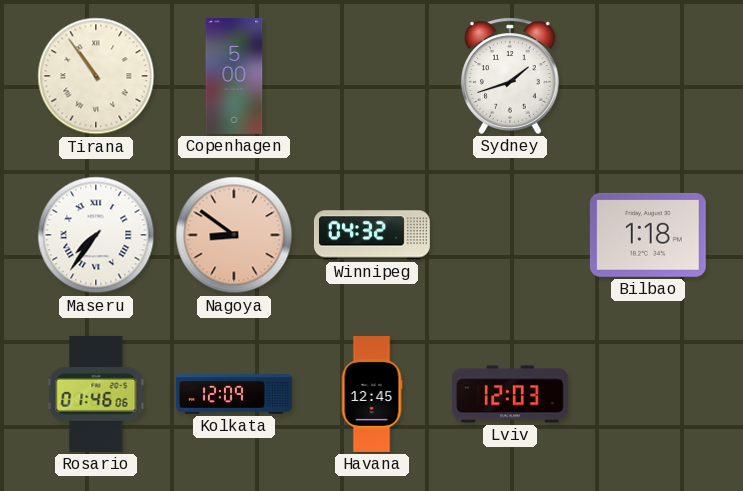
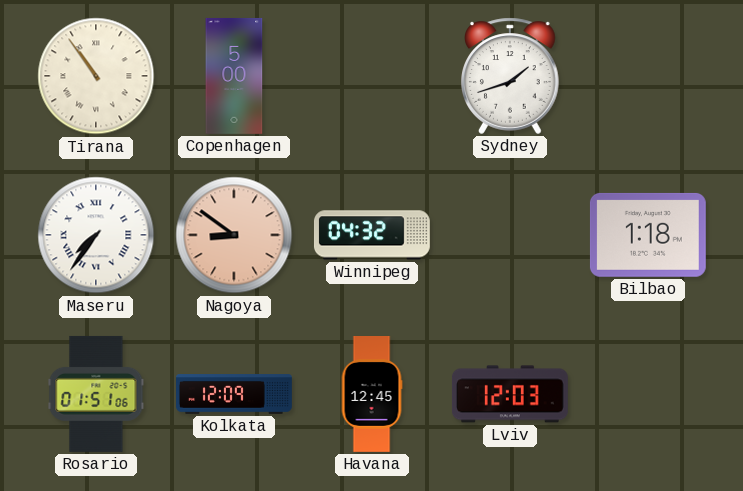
Rosario: 01:46 -> 01:51
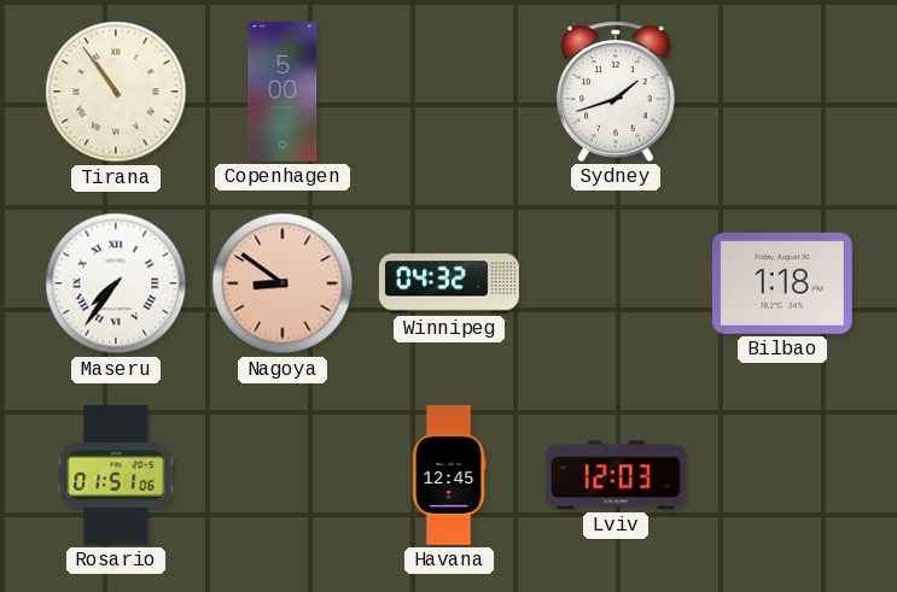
Kolkata: 12:09 -> none
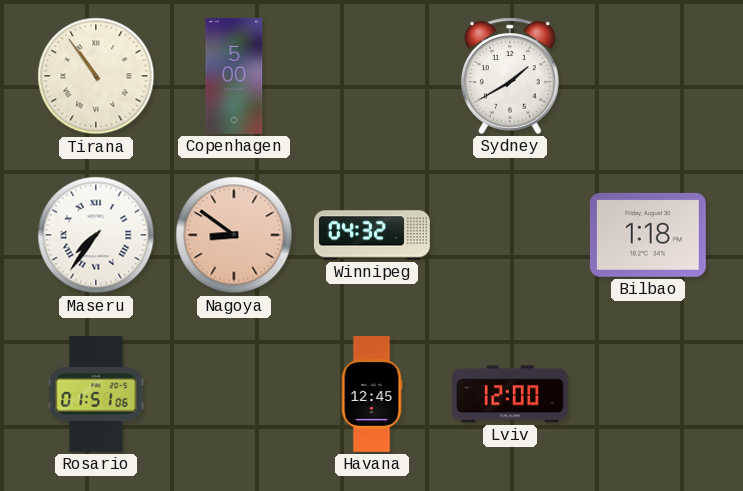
Sydney: 1:42 -> 1:40
Lviv: 12:03 -> 12:00
